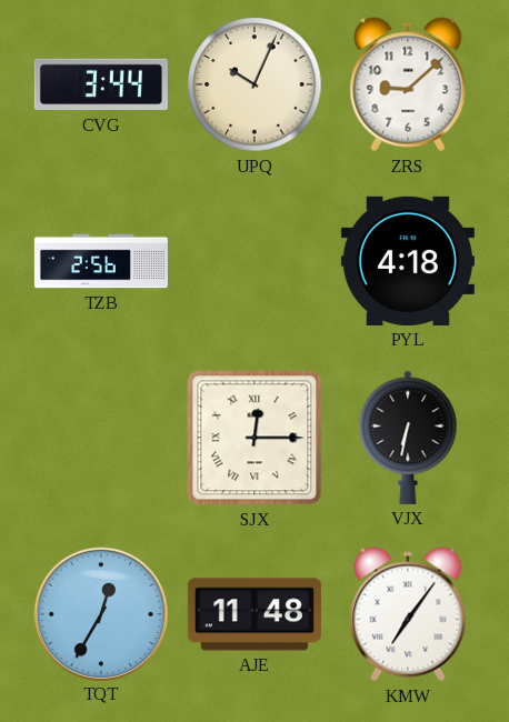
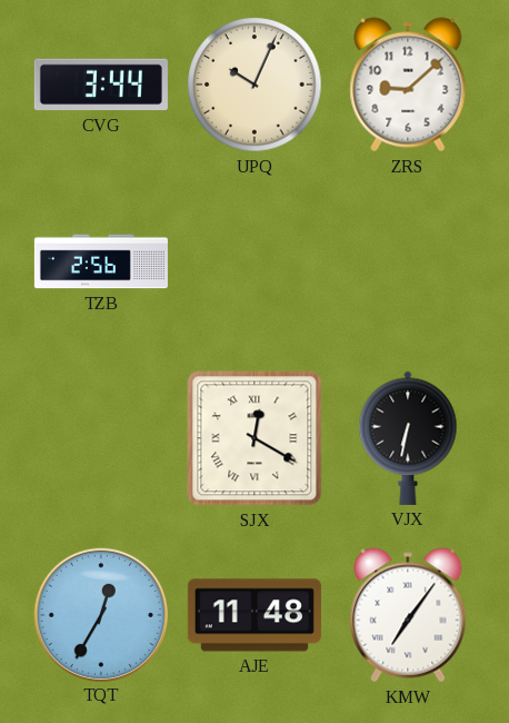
PYL: 4:18 -> none
SJX: 12:15 -> 12:20
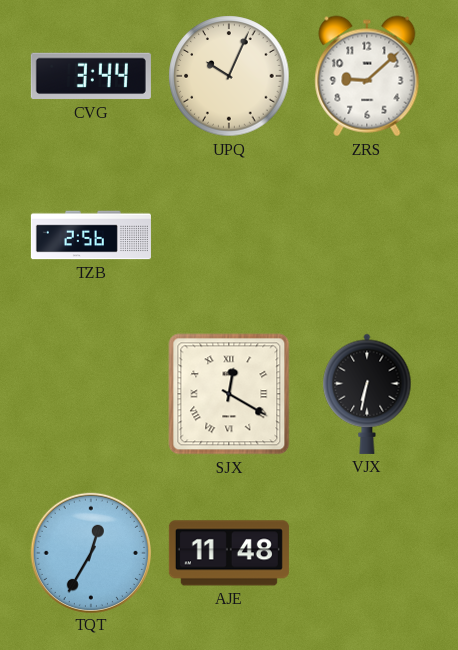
KMW: 7:06 -> none
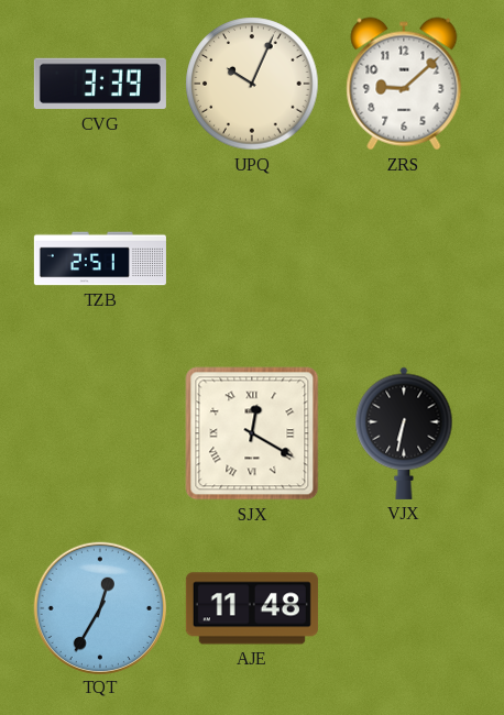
CVG: 3:44 -> 3:39
TZB: 2:56 -> 2:51
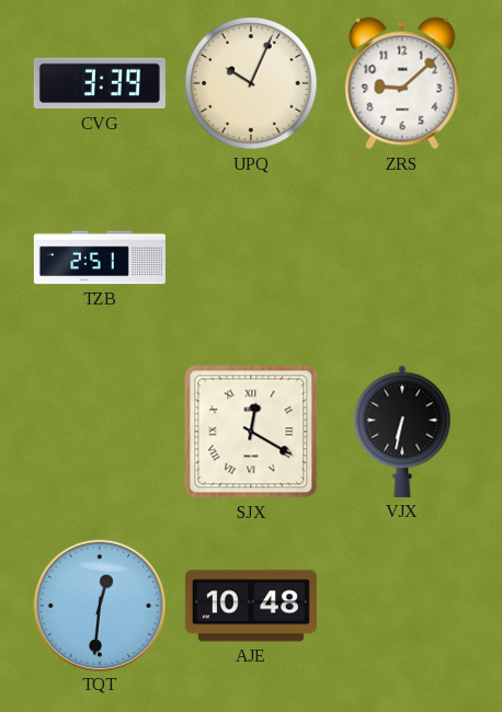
TQT: 12:35 -> 12:31
AJE: 11:48 -> 10:48
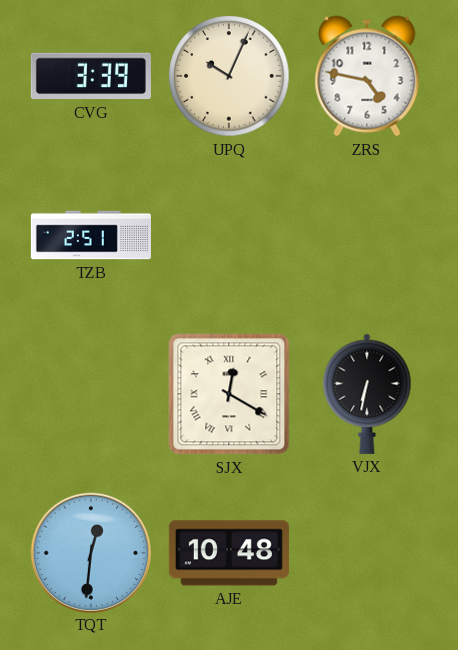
ZRS: 9:08 -> 4:47
